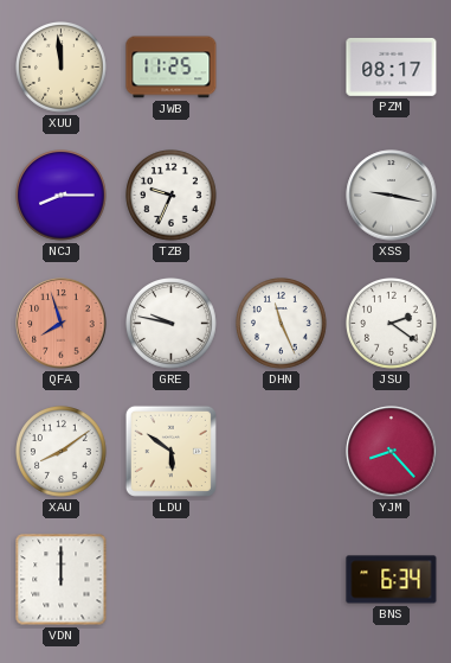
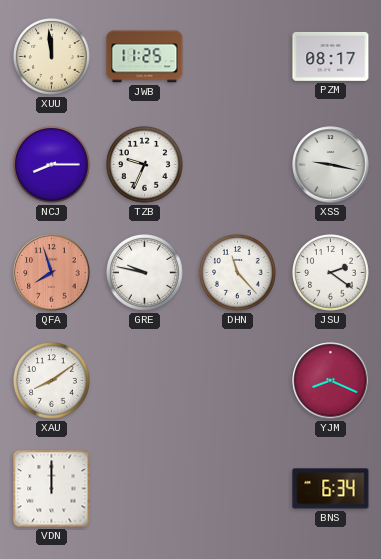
DHN: 11:26 -> 11:23
LDU: 5:51 -> none
YJM: 8:23 -> 8:19
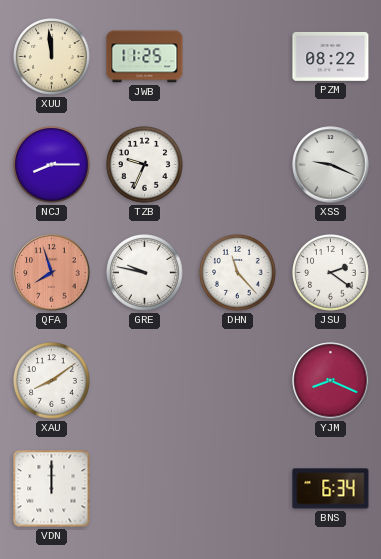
PZM: 08:17 -> 08:22
XSS: 9:17 -> 9:19
